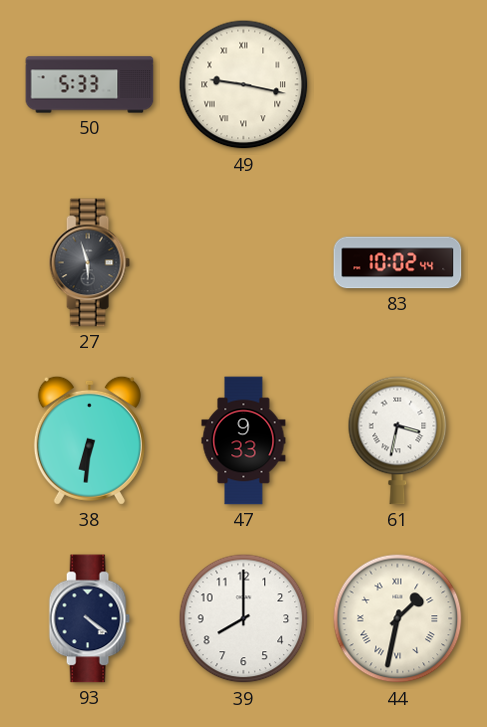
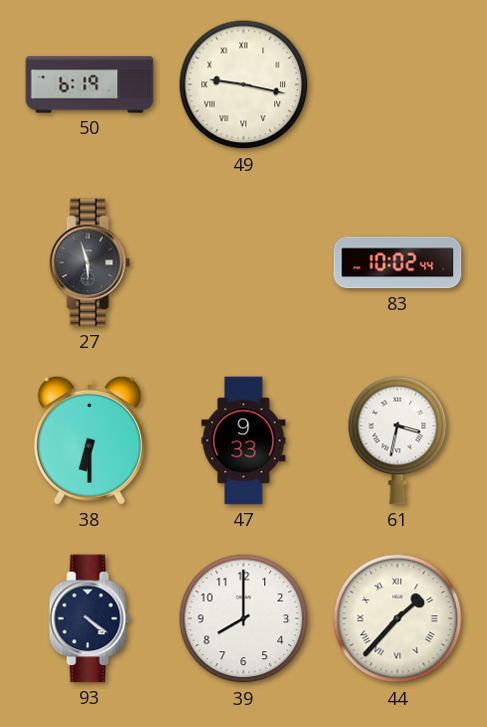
50: 5:33 -> 6:19
38: 6:31 -> 6:30
44: 1:32 -> 1:37
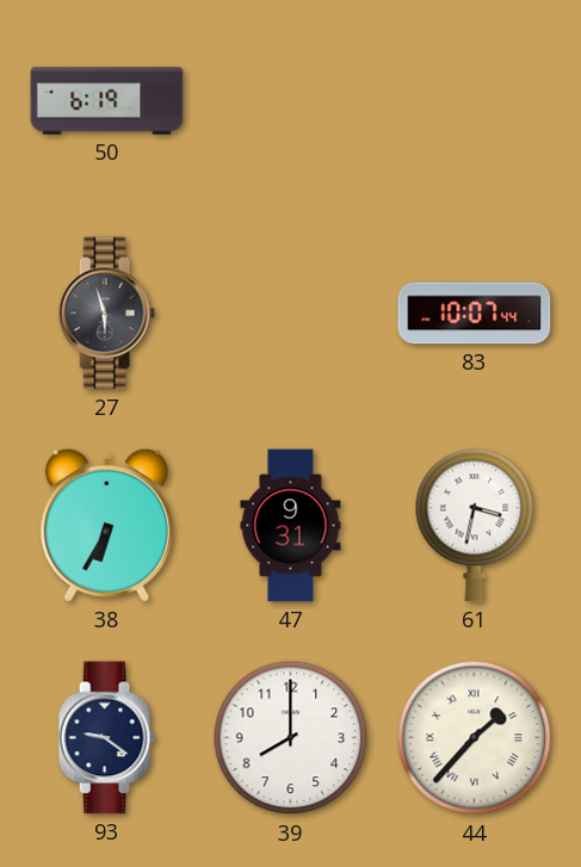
49: 9:17 -> none
83: 10:02 -> 10:07
38: 6:30 -> 6:35
47: 9:33 -> 9:31
93: 4:21 -> 9:21
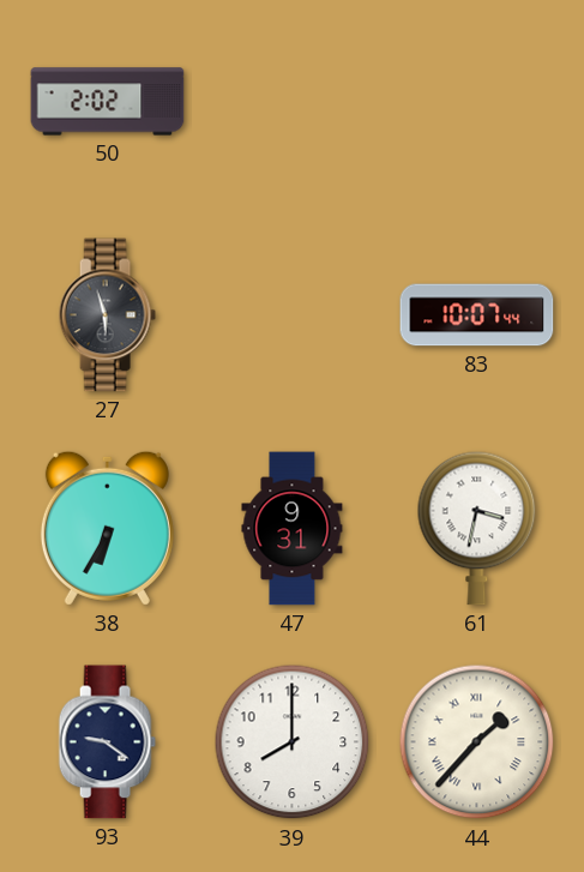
50: 6:19 -> 2:02
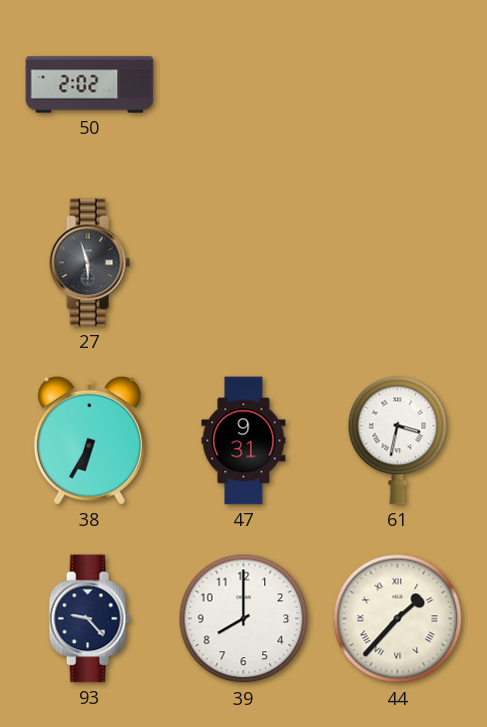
83: 10:07 -> none
93: 9:21 -> 9:23
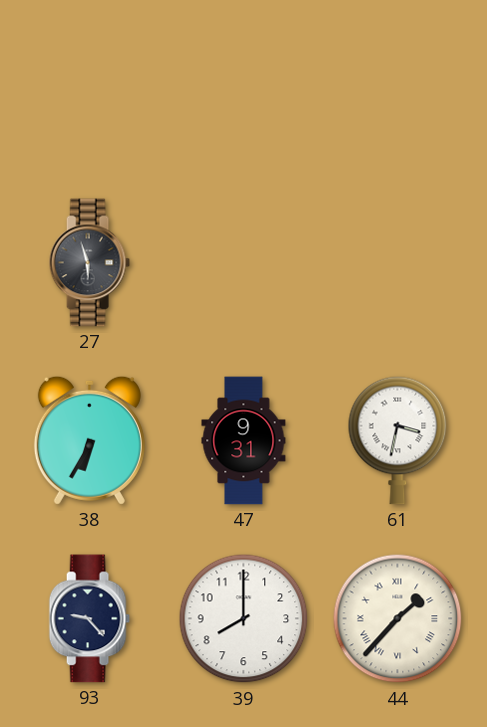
50: 2:02 -> none
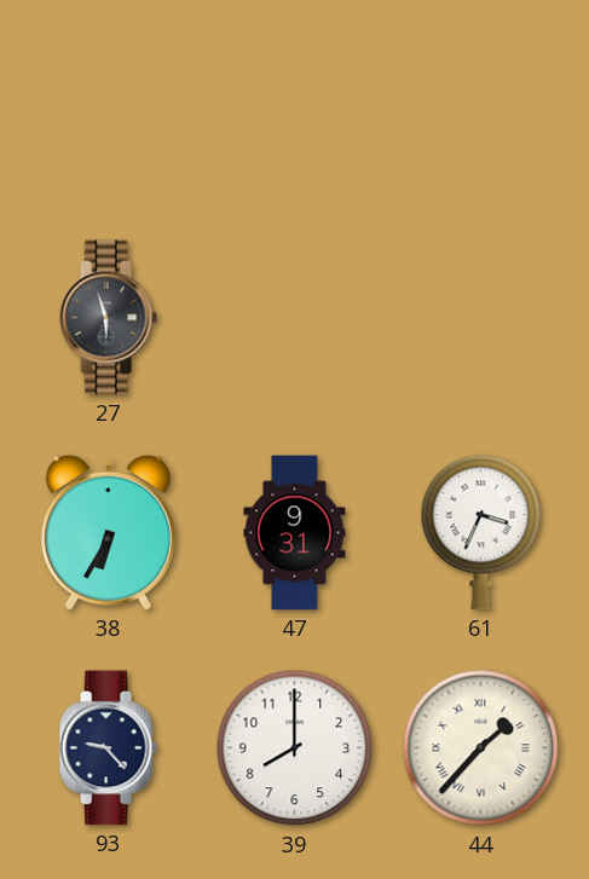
61: 3:32 -> 3:34
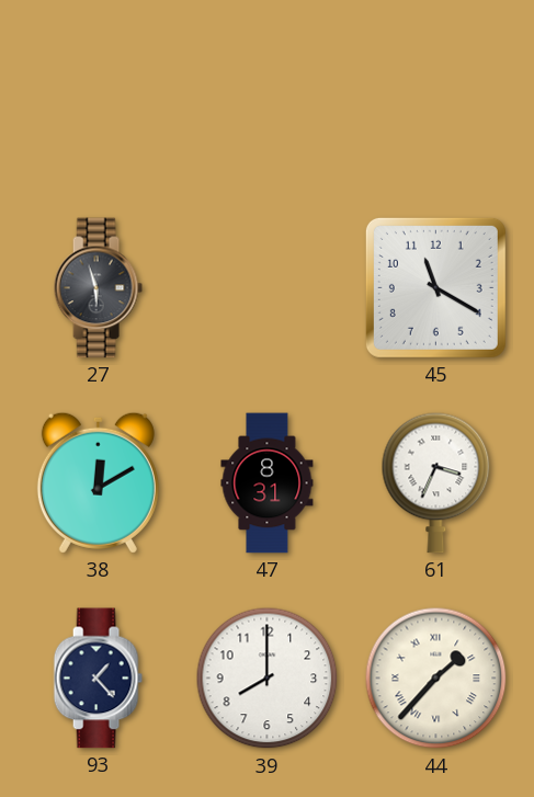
45: none -> 11:20
38: 6:35 -> 12:10
47: 9:31 -> 8:31
93: 9:23 -> 1:23
